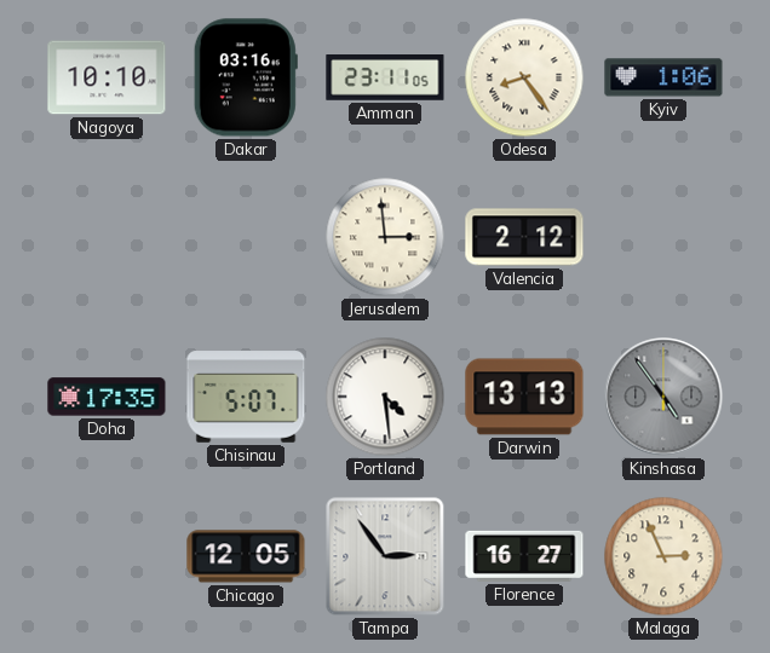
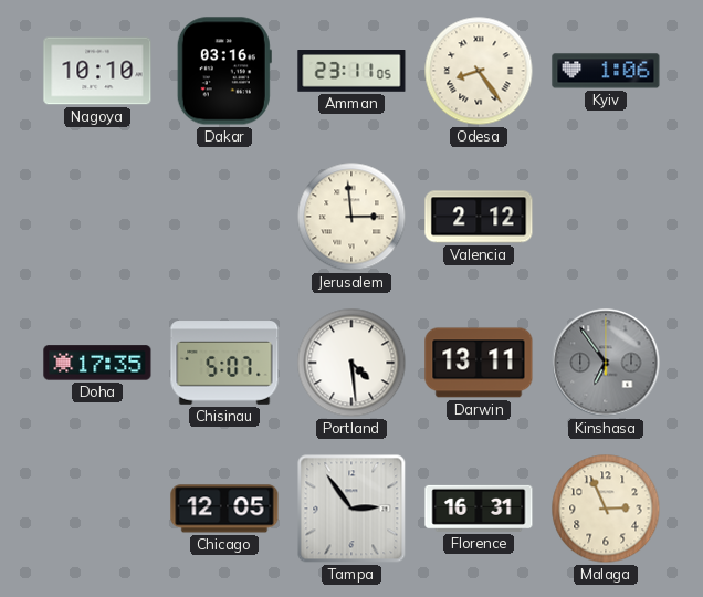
Darwin: 13:13 -> 13:11
Kinshasa: 4:54 -> 6:54
Florence: 16:27 -> 16:31
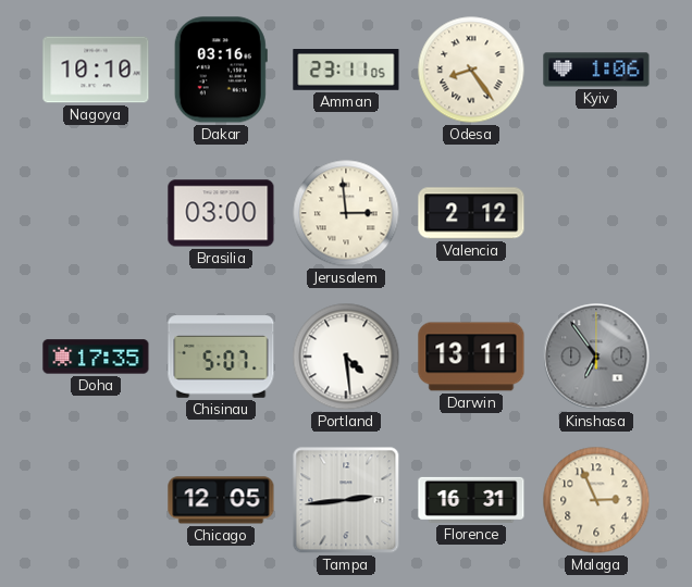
Brasilia: none -> 03:00
Tampa: 2:54 -> 2:44
